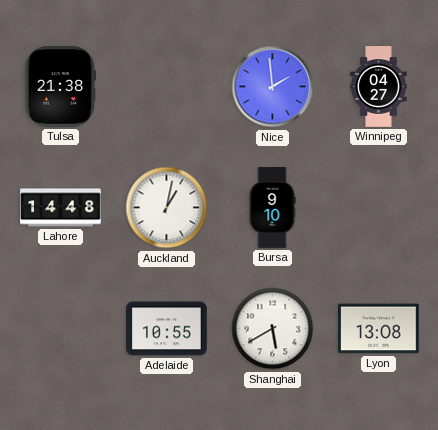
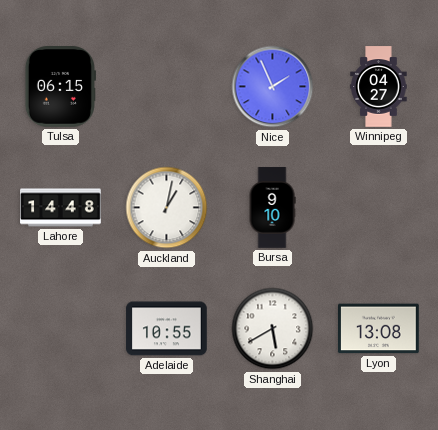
Tulsa: 21:38 -> 06:15
Nice: 1:59 -> 1:56
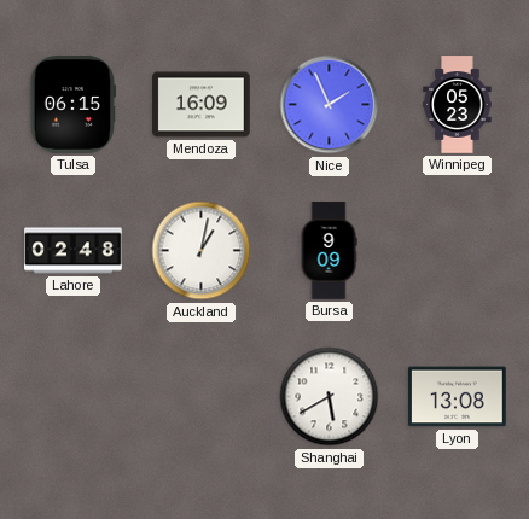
Mendoza: none -> 16:09
Winnipeg: 04:27 -> 05:23
Lahore: 14:48 -> 02:48
Bursa: 9:10 -> 9:09
Adelaide: 10:55 -> none
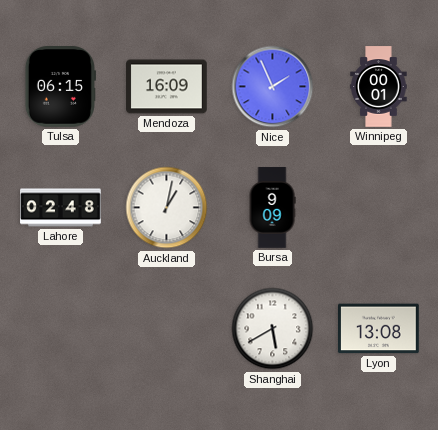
Winnipeg: 05:23 -> 00:01
